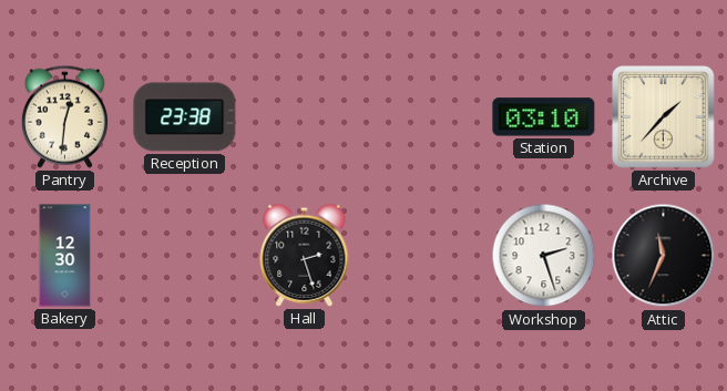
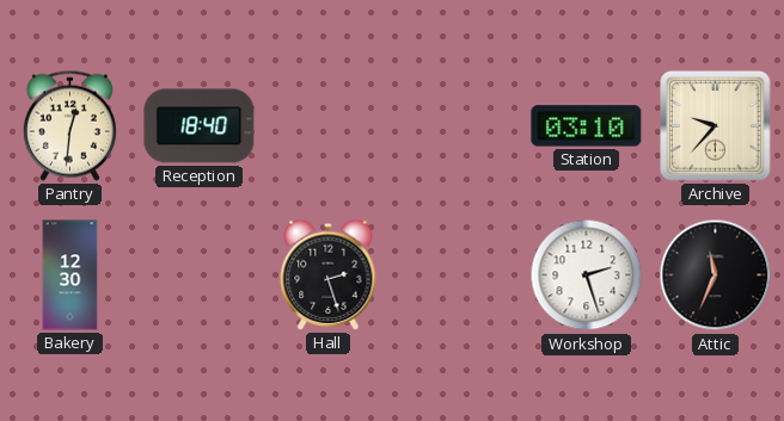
Reception: 23:38 -> 18:40
Archive: 1:37 -> 9:37
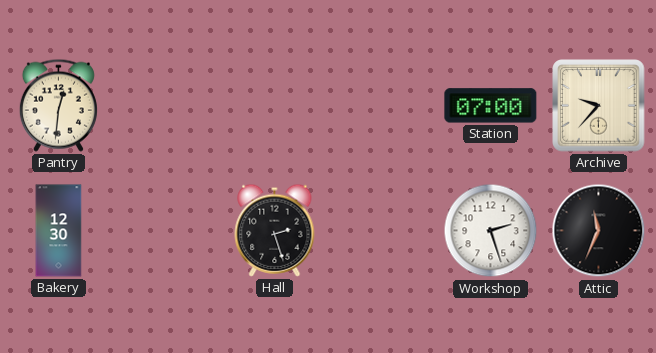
Reception: 18:40 -> none
Station: 03:10 -> 07:00
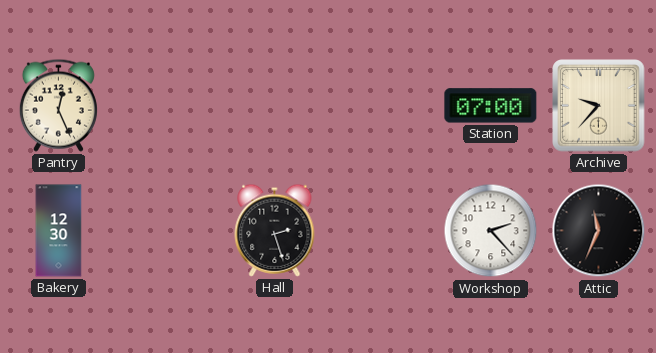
Pantry: 12:31 -> 12:26
Workshop: 2:27 -> 2:23
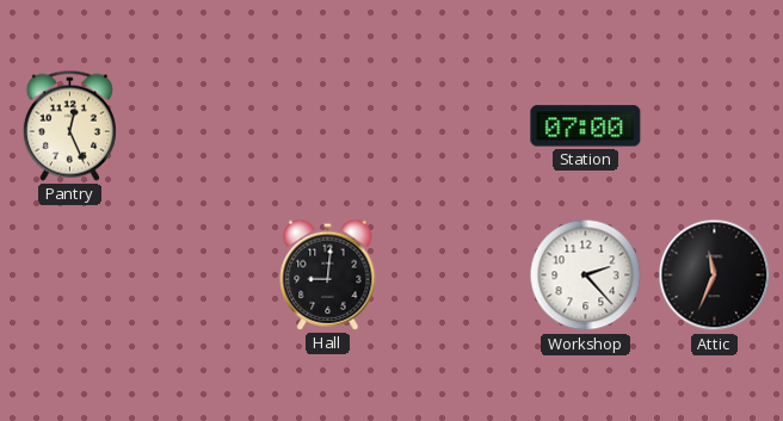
Archive: 9:37 -> none
Bakery: 12:30 -> none
Hall: 2:27 -> 9:01
